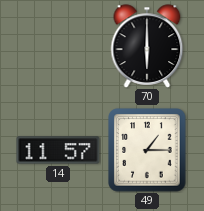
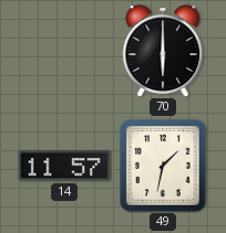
49: 1:15 -> 1:32
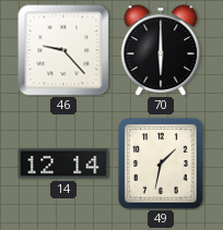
46: none -> 9:23
14: 11:57 -> 12:14
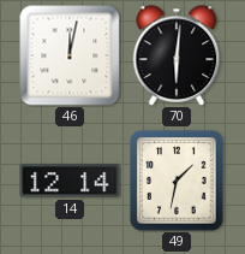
46: 9:23 -> 12:02
70: 6:00 -> 6:01
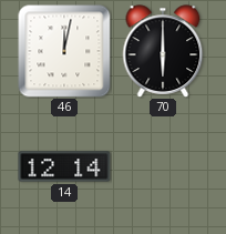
70: 6:01 -> 6:00
49: 1:32 -> none
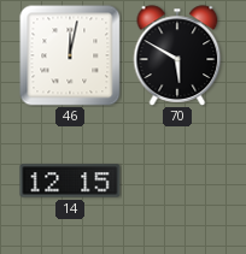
70: 6:00 -> 5:50
14: 12:14 -> 12:15
